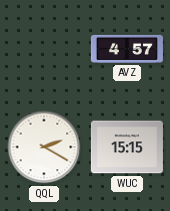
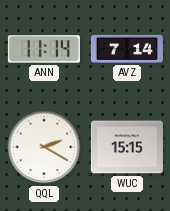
ANN: none -> 11:14
AVZ: 4:57 -> 7:14
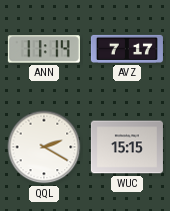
AVZ: 7:14 -> 7:17
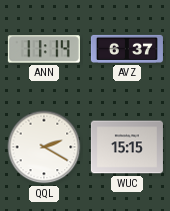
AVZ: 7:17 -> 6:37
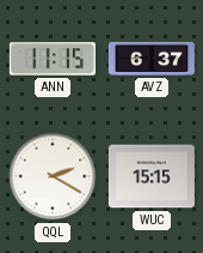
ANN: 11:14 -> 11:15
